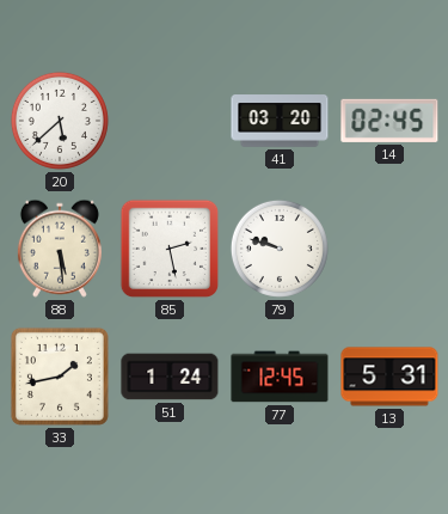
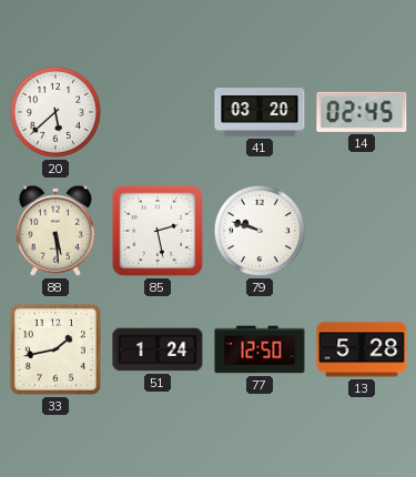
77: 12:45 -> 12:50
13: 5:31 -> 5:28
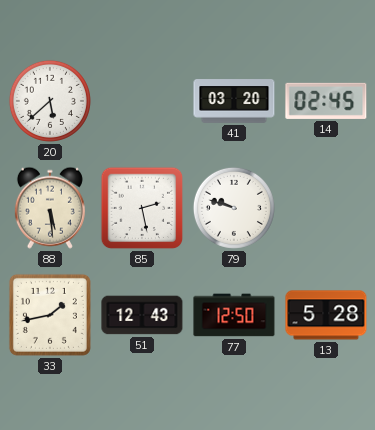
51: 1:24 -> 12:43
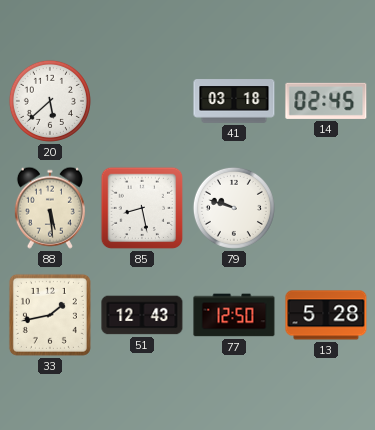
41: 03:20 -> 03:18
85: 2:28 -> 8:28
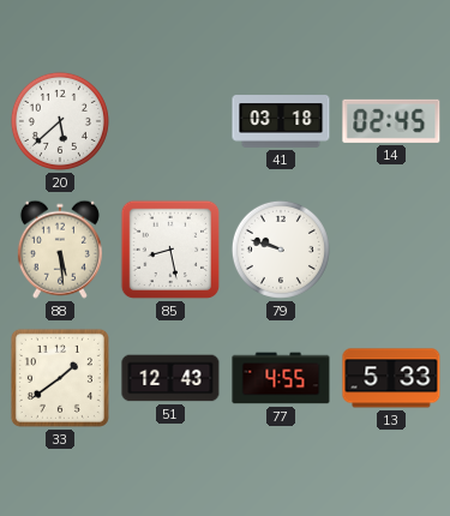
33: 1:43 -> 1:39
77: 12:50 -> 4:55
13: 5:28 -> 5:33
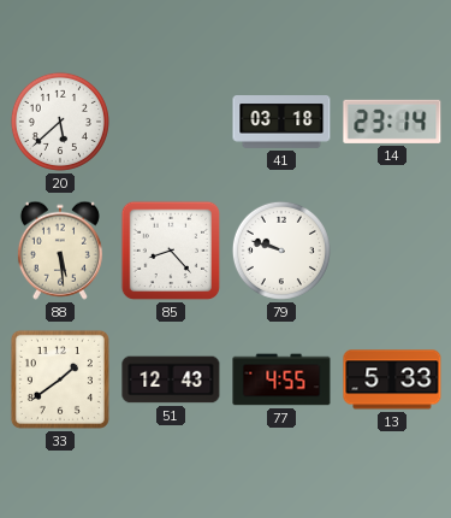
14: 02:45 -> 23:14
85: 8:28 -> 8:23
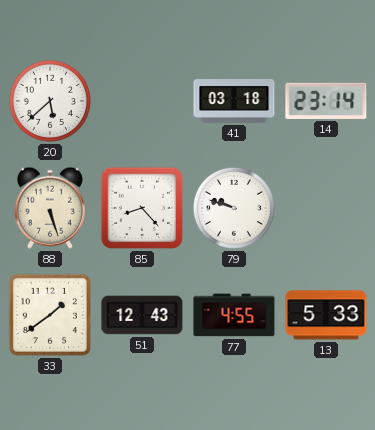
88: 5:29 -> 5:27
